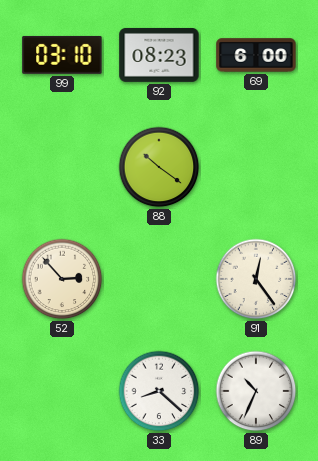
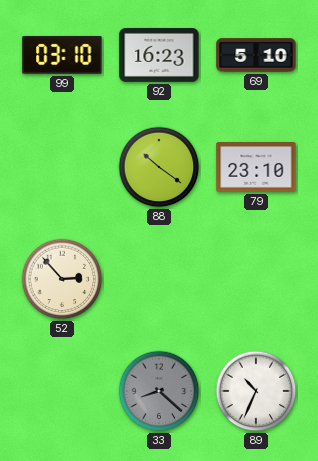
92: 08:23 -> 16:23
69: 6:00 -> 5:10
79: none -> 23:10
91: 12:24 -> none
33 dial: white -> grey
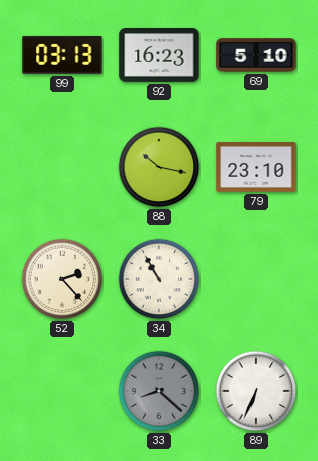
99: 03:10 -> 03:13
88: 10:21 -> 10:17
52: 2:53 -> 2:23
34: none -> 10:55
89: 10:34 -> 6:34
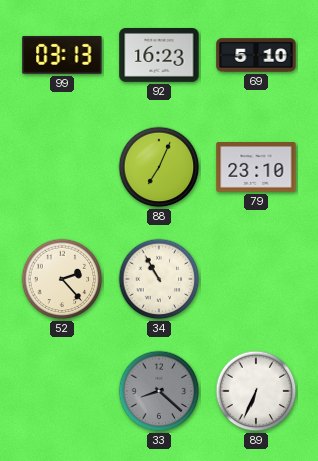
88: 10:17 -> 7:04
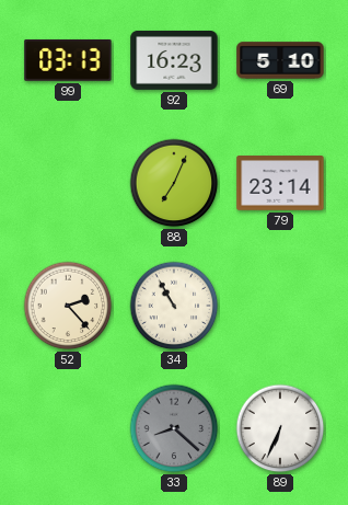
79: 23:10 -> 23:14
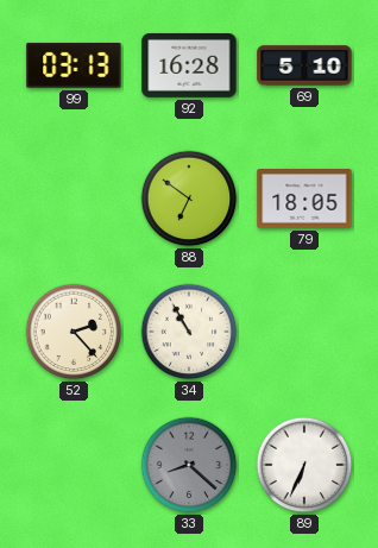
92: 16:23 -> 16:28
88: 7:04 -> 6:51
79: 23:14 -> 18:05
